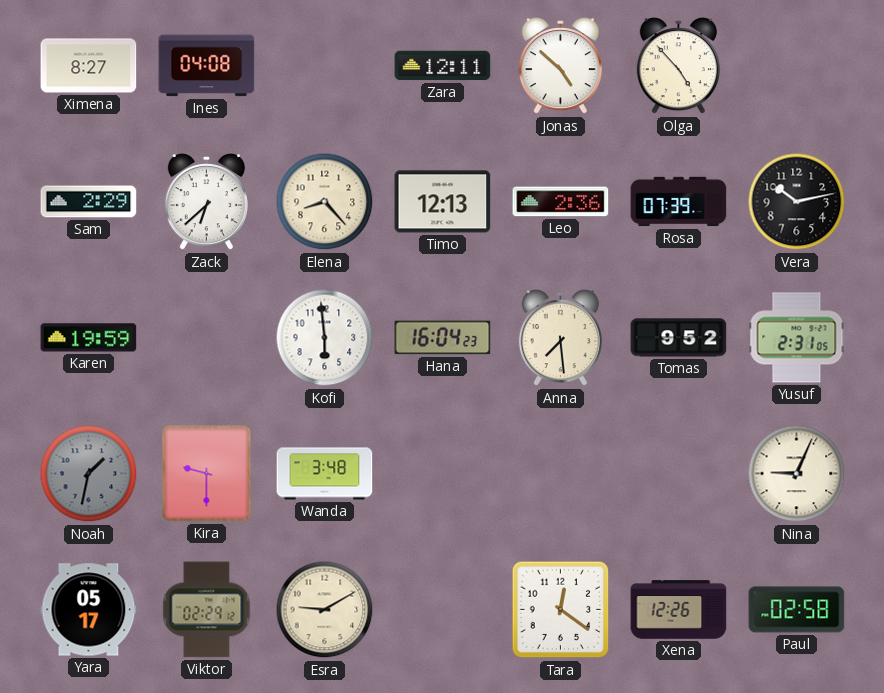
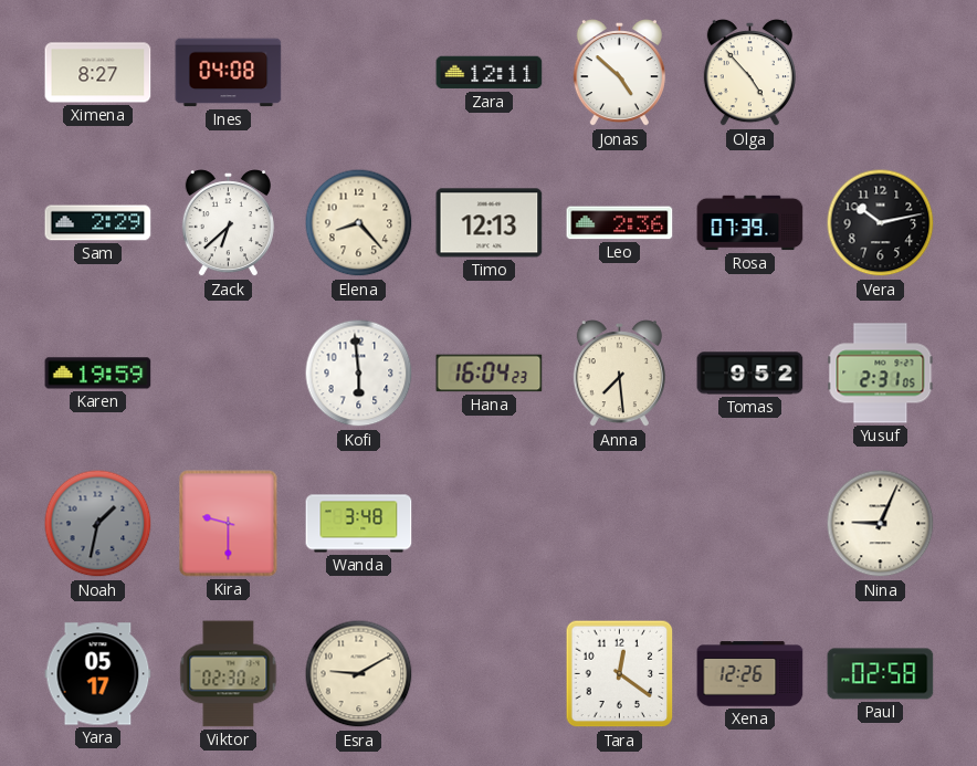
Viktor: 02:29 -> 02:30
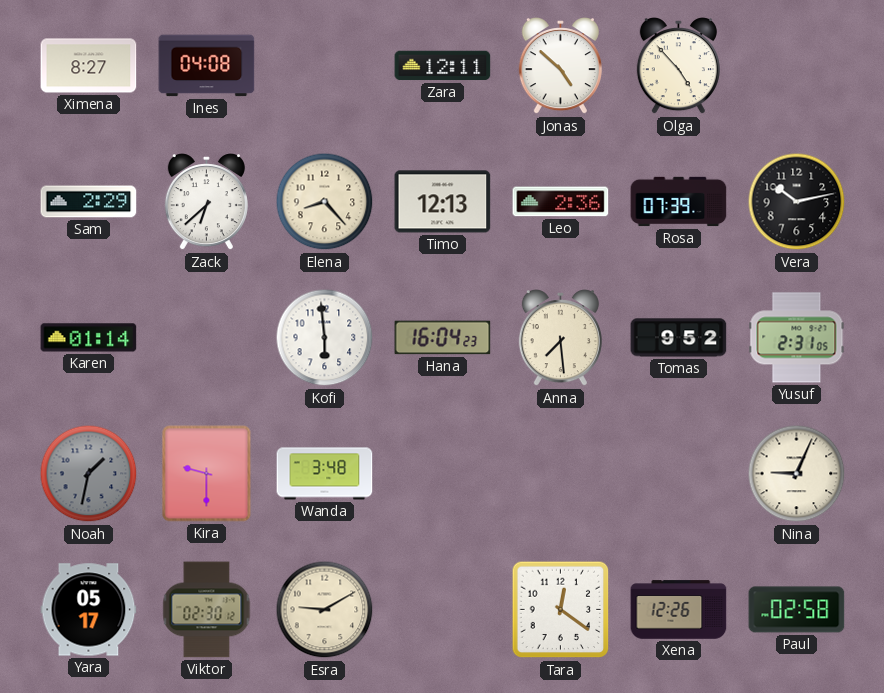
Karen: 19:59 -> 01:14
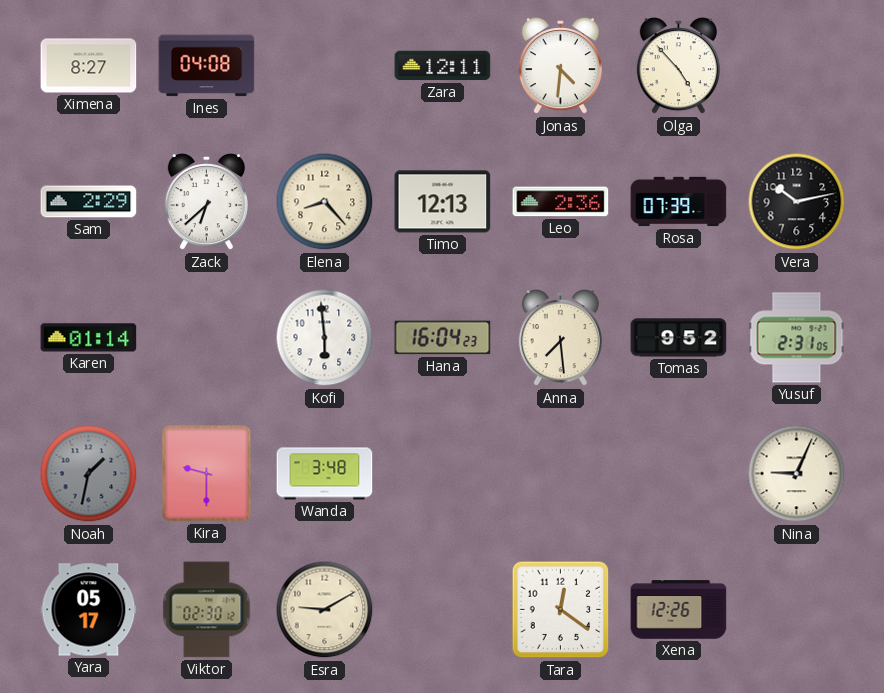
Jonas: 4:52 -> 4:31
Paul: 02:58 -> none
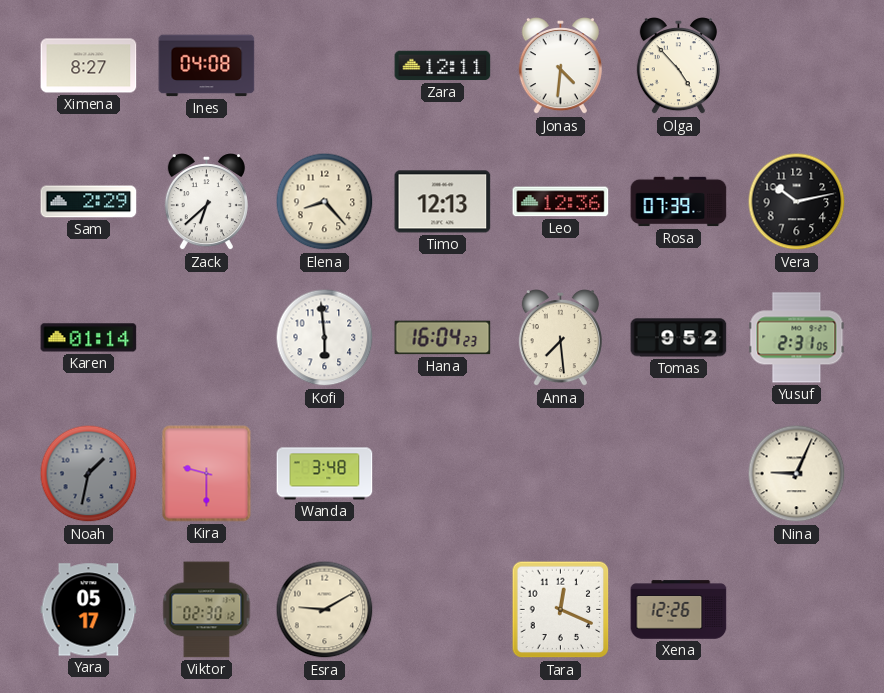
Leo: 2:36 -> 12:36
Tara: 12:21 -> 12:19
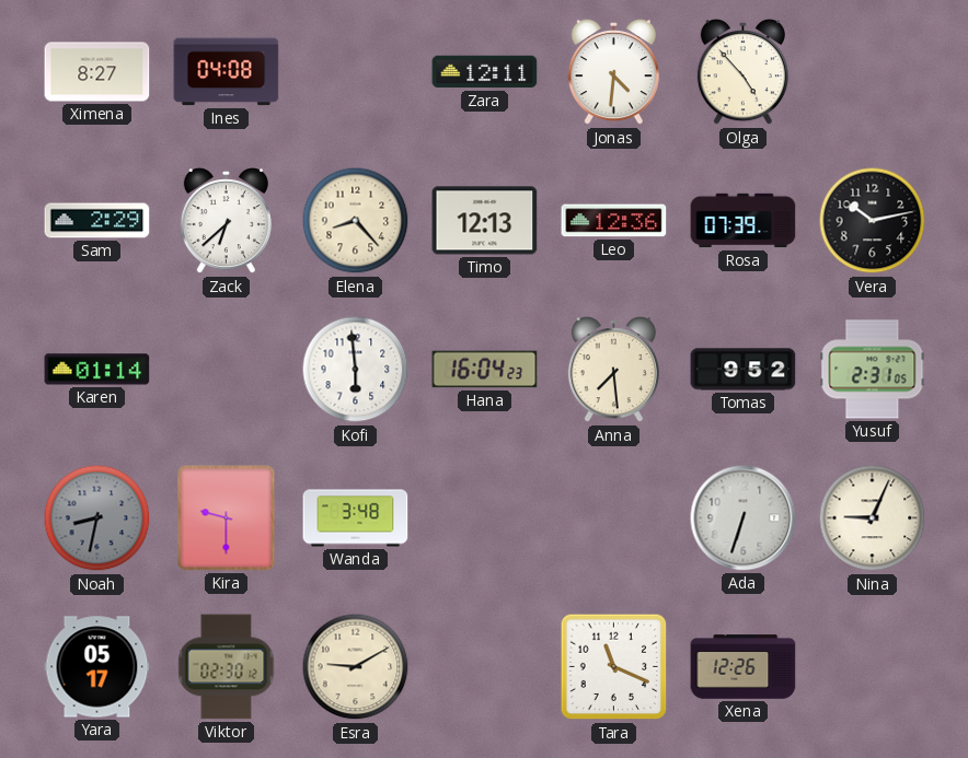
Noah: 1:32 -> 8:32
Ada: none -> 6:33
Tara: 12:19 -> 11:19
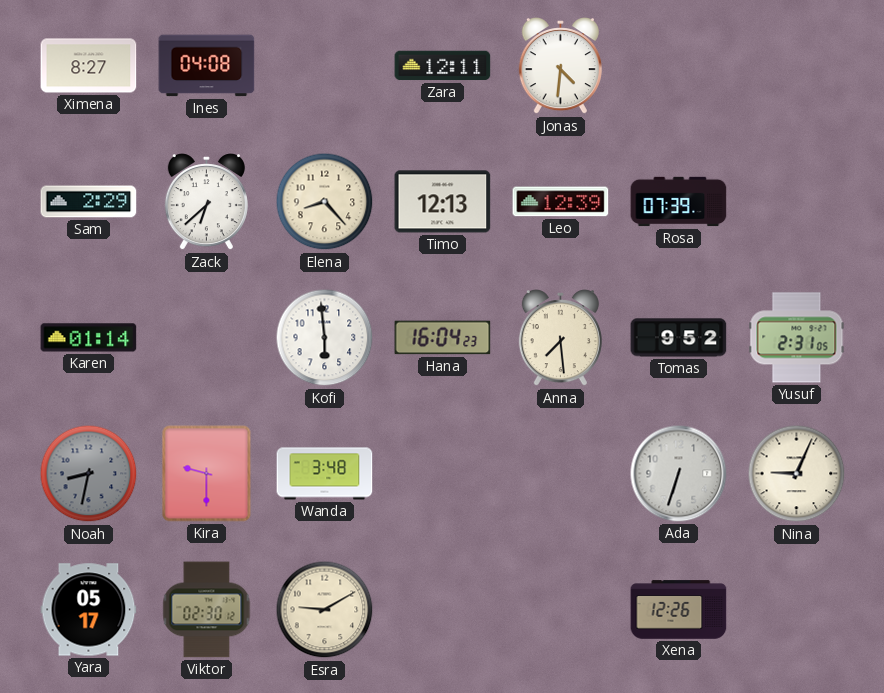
Olga: 4:53 -> none
Leo: 12:36 -> 12:39
Vera: 10:13 -> none
Tara: 11:19 -> none
